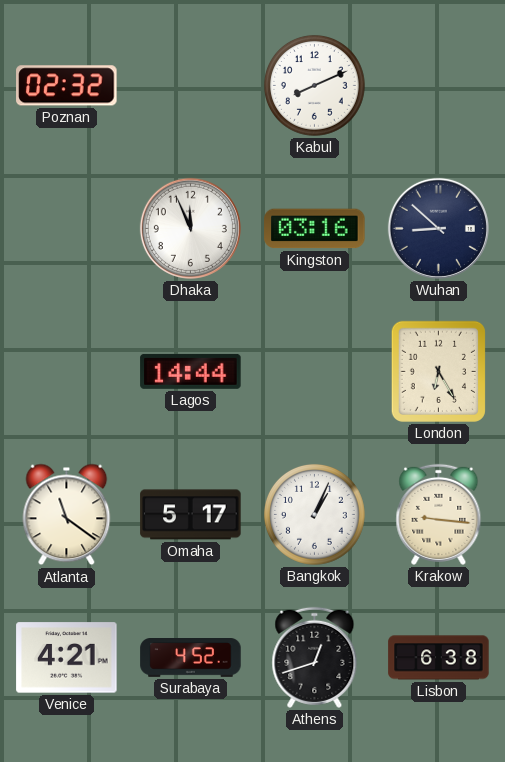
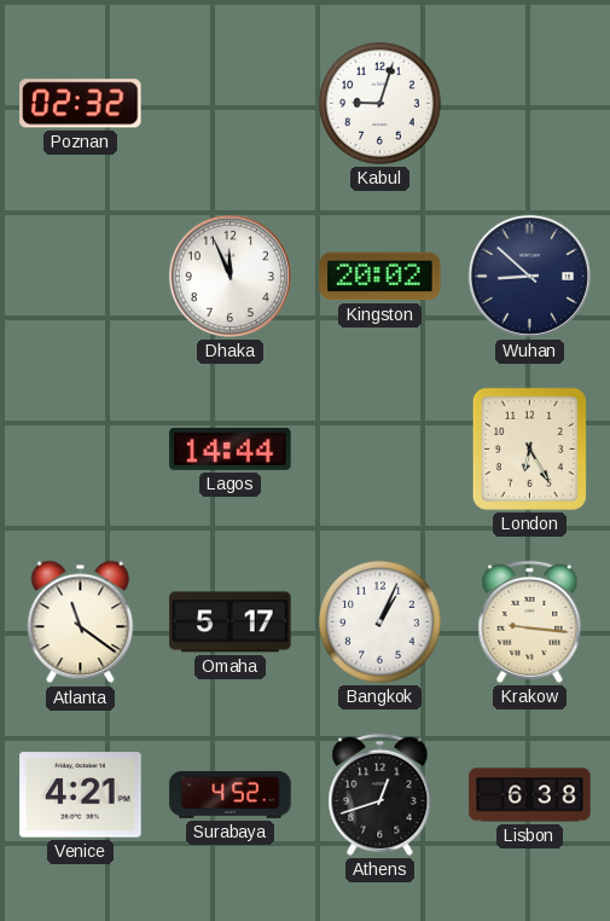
Kabul: 8:11 -> 9:03
Kingston: 03:16 -> 20:02
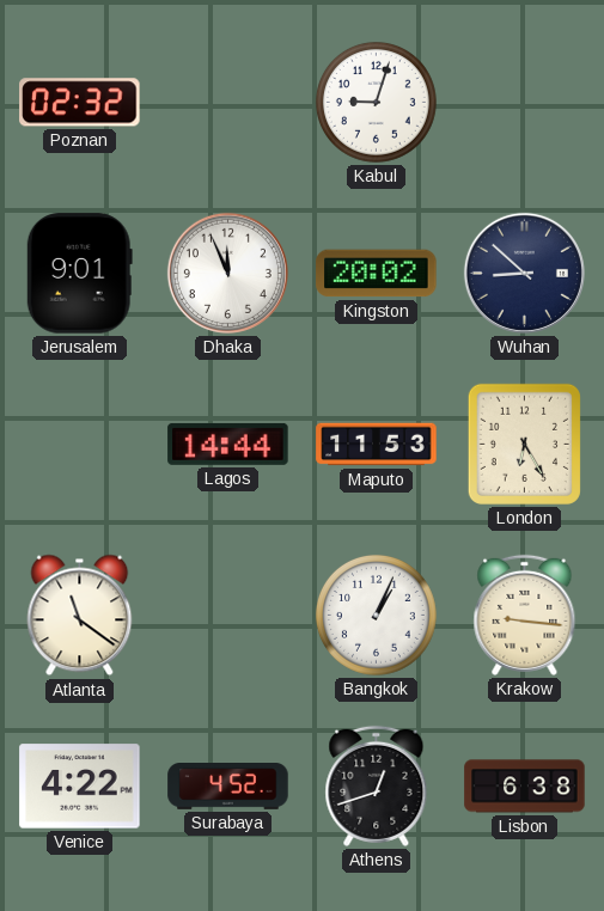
Jerusalem: none -> 9:01
Maputo: none -> 11:53
Omaha: 5:17 -> none
Venice: 4:21 -> 4:22
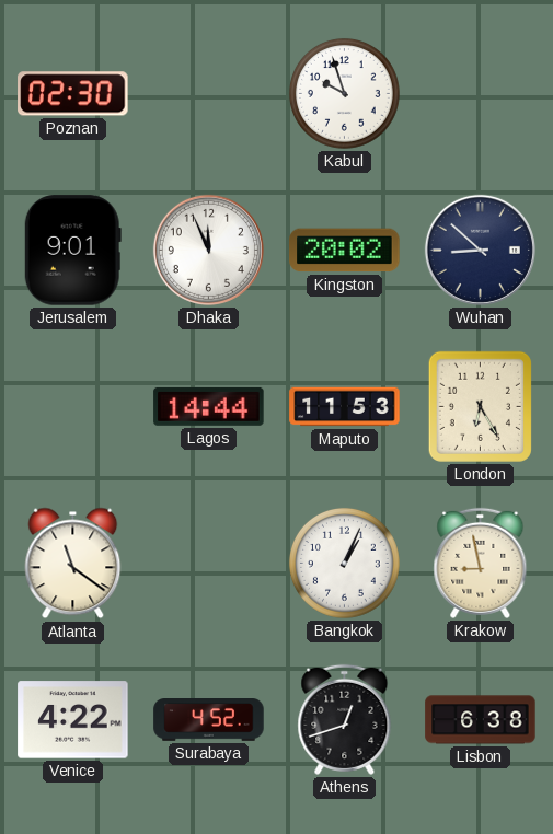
Poznan: 02:32 -> 02:30
Kabul: 9:03 -> 9:57
Krakow: 9:16 -> 8:58
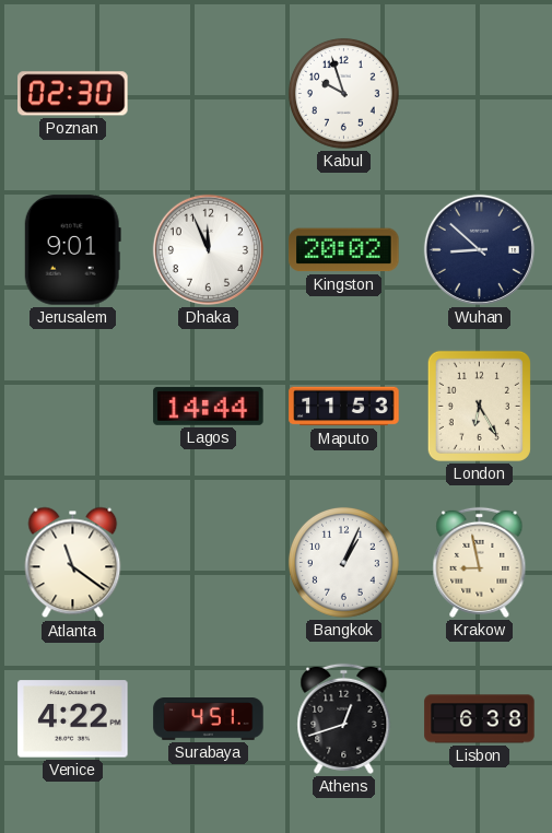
Surabaya: 4:52 -> 4:51
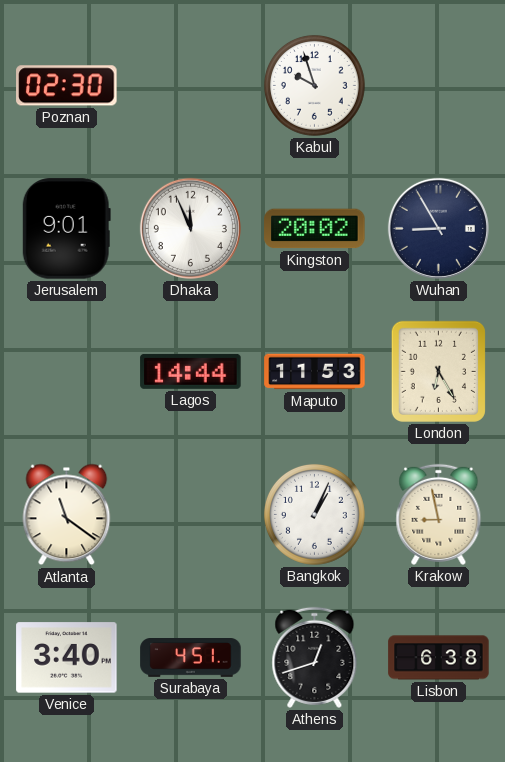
Wuhan: 8:52 -> 8:55
Venice: 4:22 -> 3:40
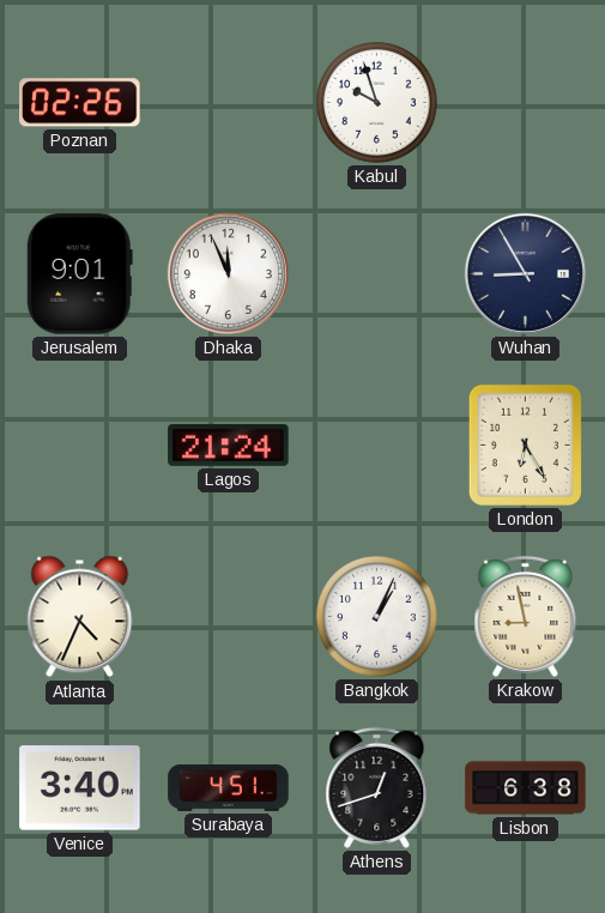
Poznan: 02:30 -> 02:26
Kingston: 20:02 -> none
Lagos: 14:44 -> 21:24
Maputo: 11:53 -> none
Atlanta: 11:21 -> 4:34
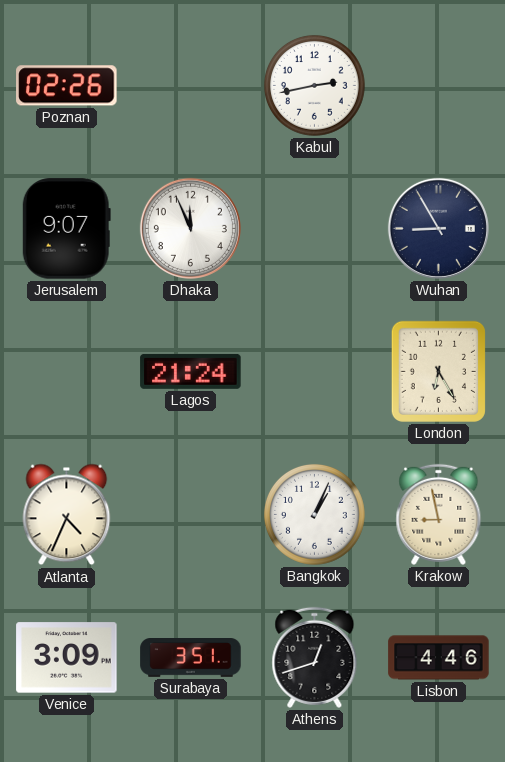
Kabul: 9:57 -> 2:43
Jerusalem: 9:01 -> 9:07
Venice: 3:40 -> 3:09
Surabaya: 4:51 -> 3:51
Lisbon: 6:38 -> 4:46
